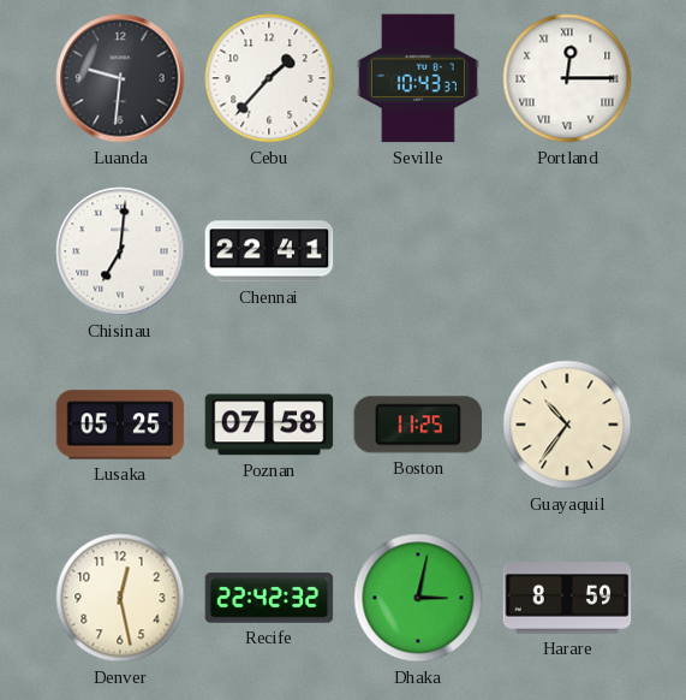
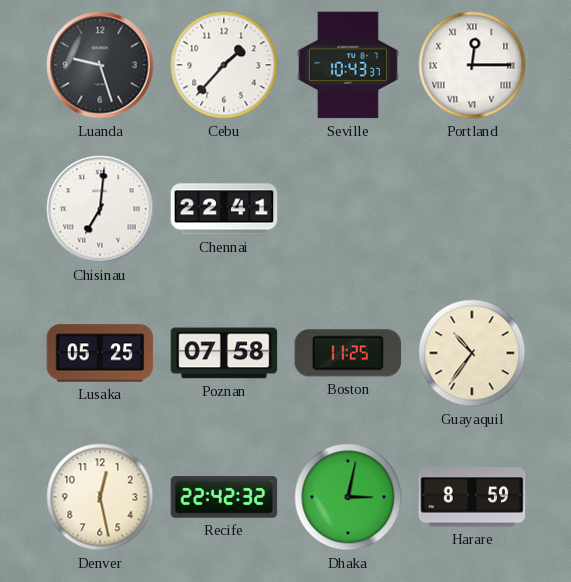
Luanda: 9:31 -> 9:27
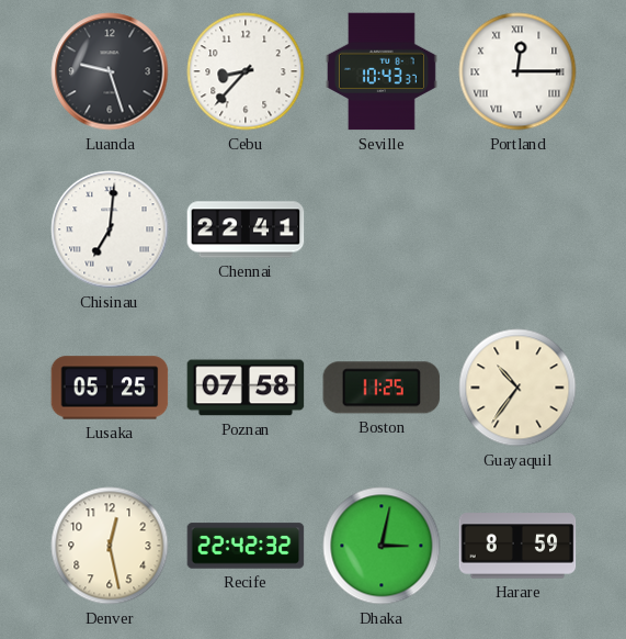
Cebu: 1:37 -> 8:37
